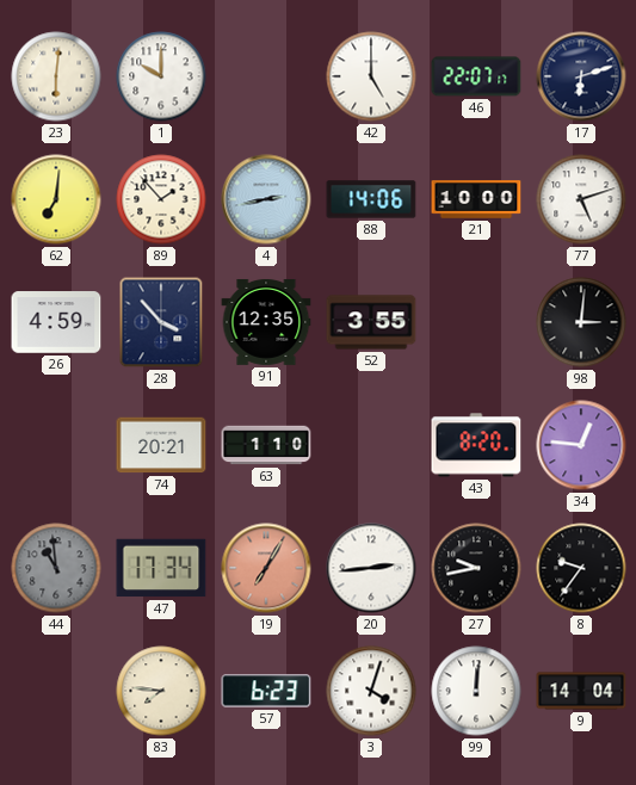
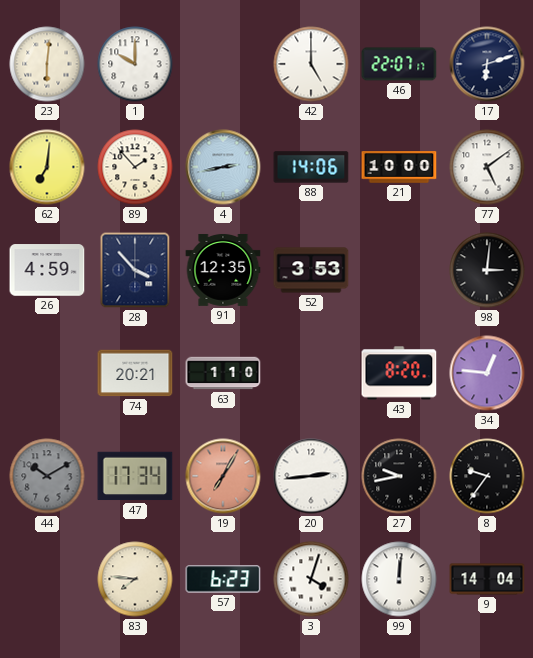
77: 5:12 -> 5:09
52: 3:55 -> 3:53
44: 10:59 -> 10:10
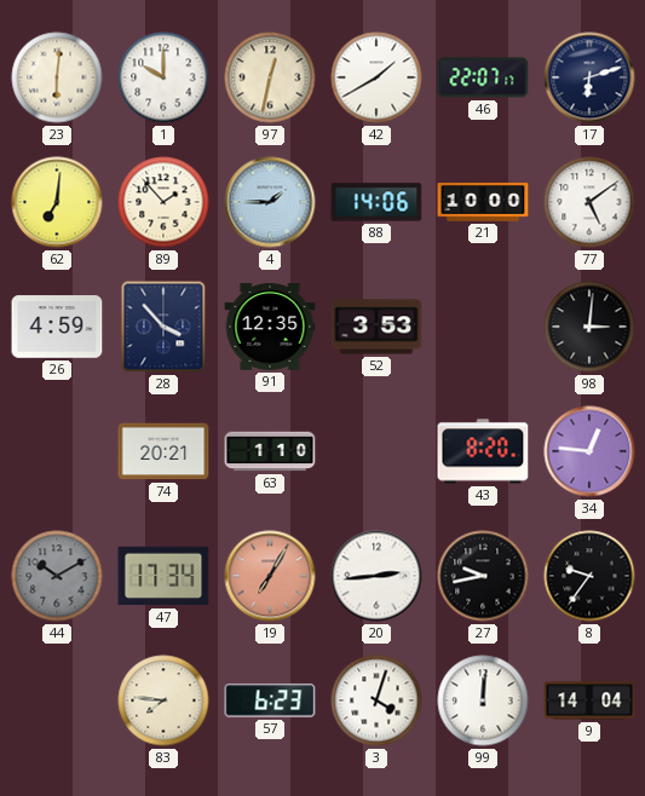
97: none -> 12:32
42: 5:00 -> 1:40
4: 2:43 -> 1:45
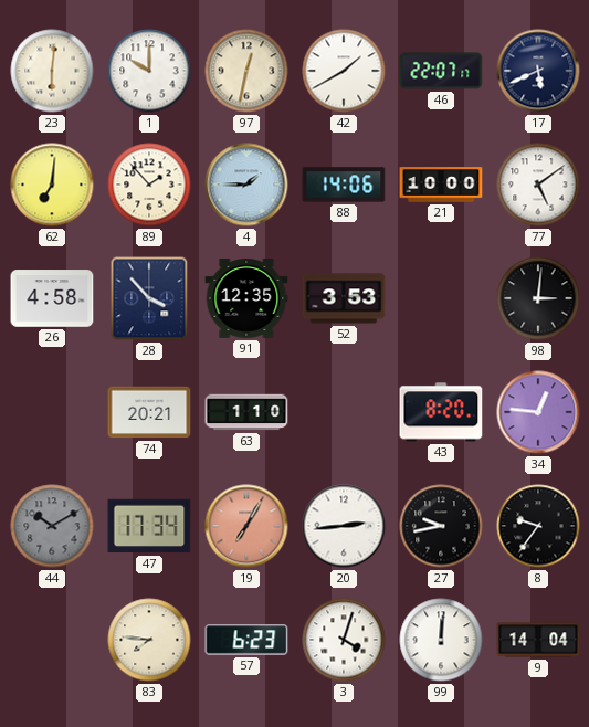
17: 6:12 -> 5:41
26: 4:59 -> 4:58
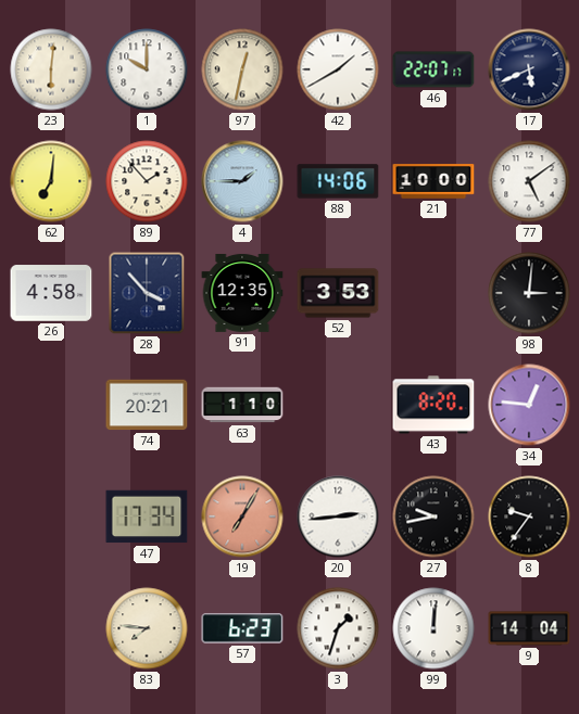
44: 10:10 -> none
3: 4:03 -> 1:33
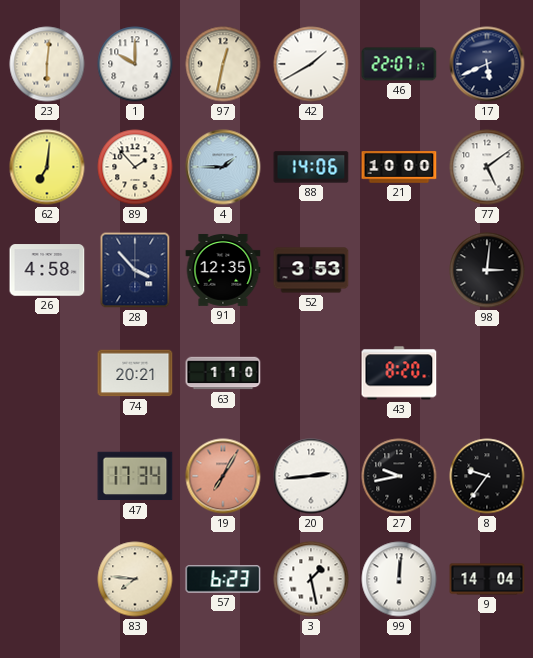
34: 12:46 -> none
3: 1:33 -> 1:28
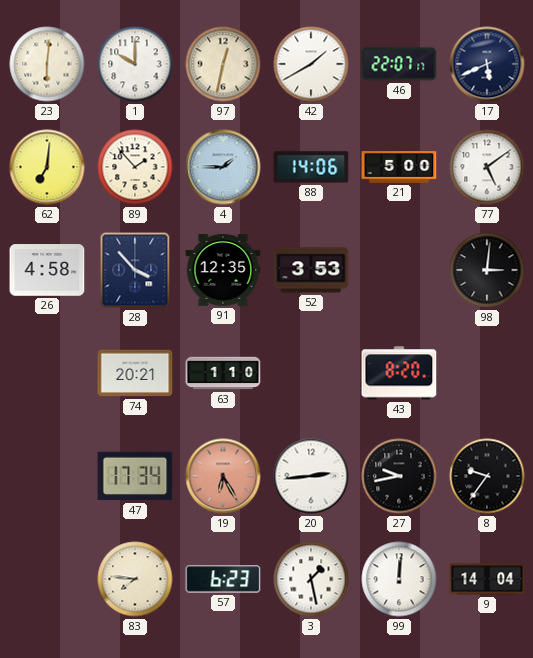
21: 10:00 -> 5:00
19: 7:05 -> 6:25
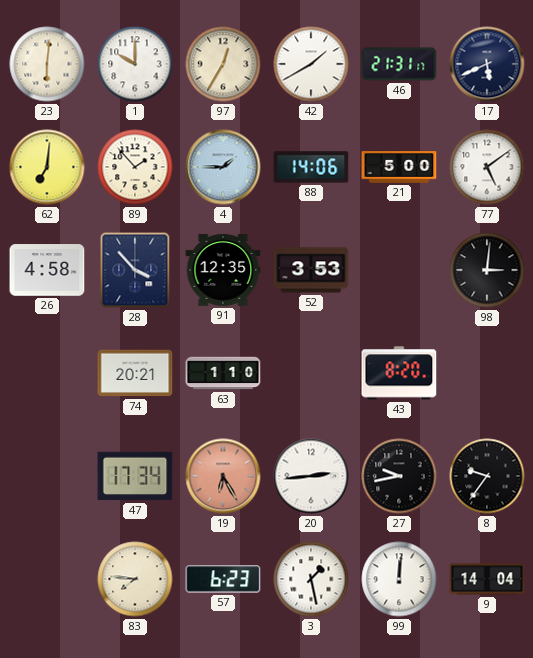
97: 12:32 -> 12:35
46: 22:07 -> 21:31
